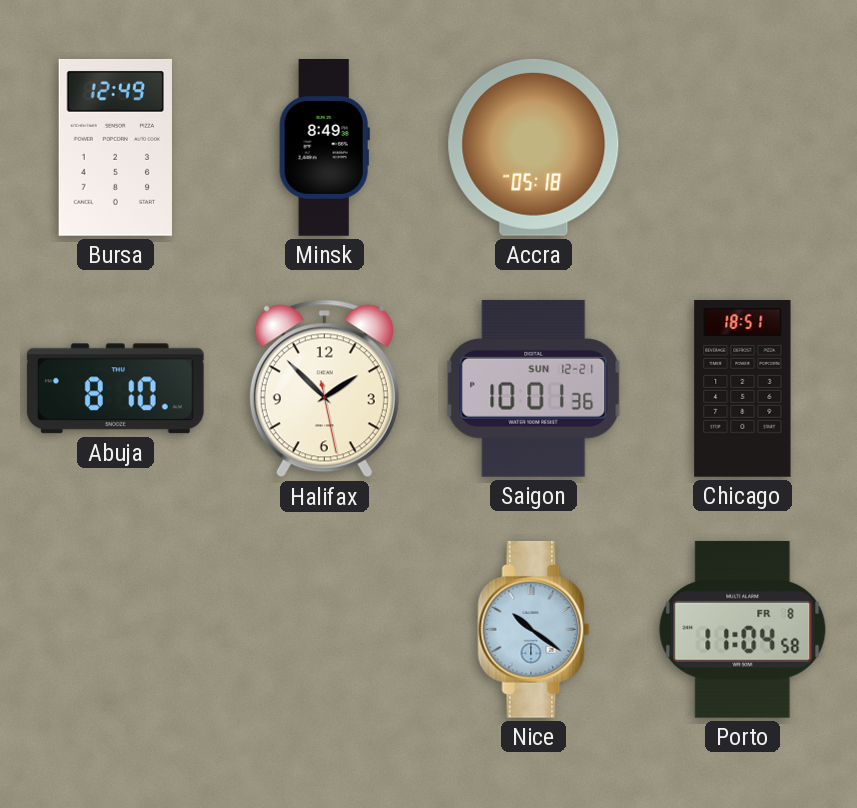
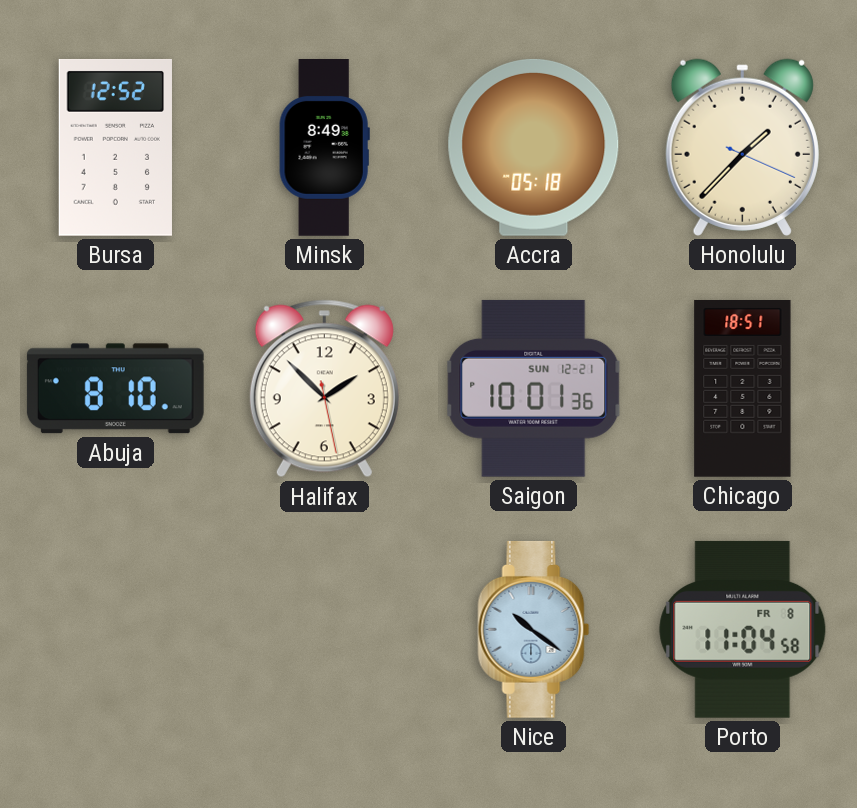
Bursa: 12:49 -> 12:52
Honolulu: none -> 1:37
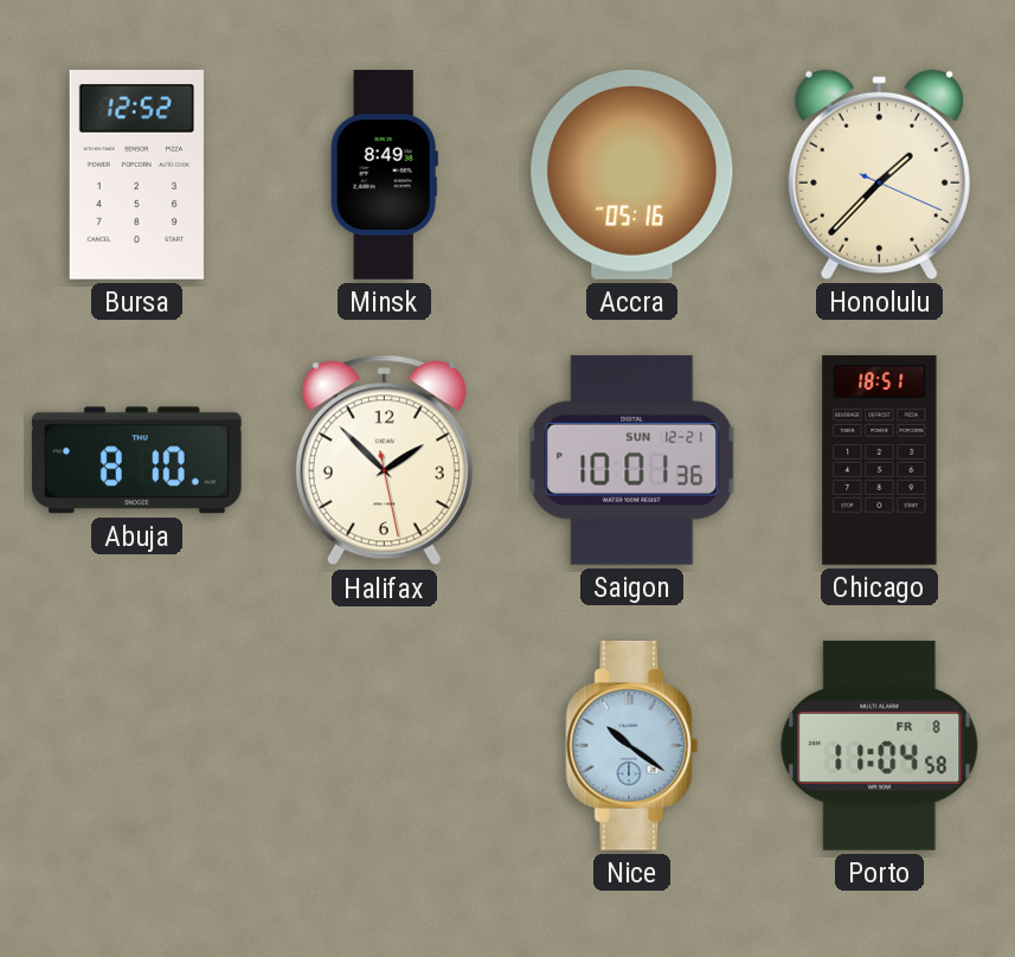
Accra: 05:18 -> 05:16
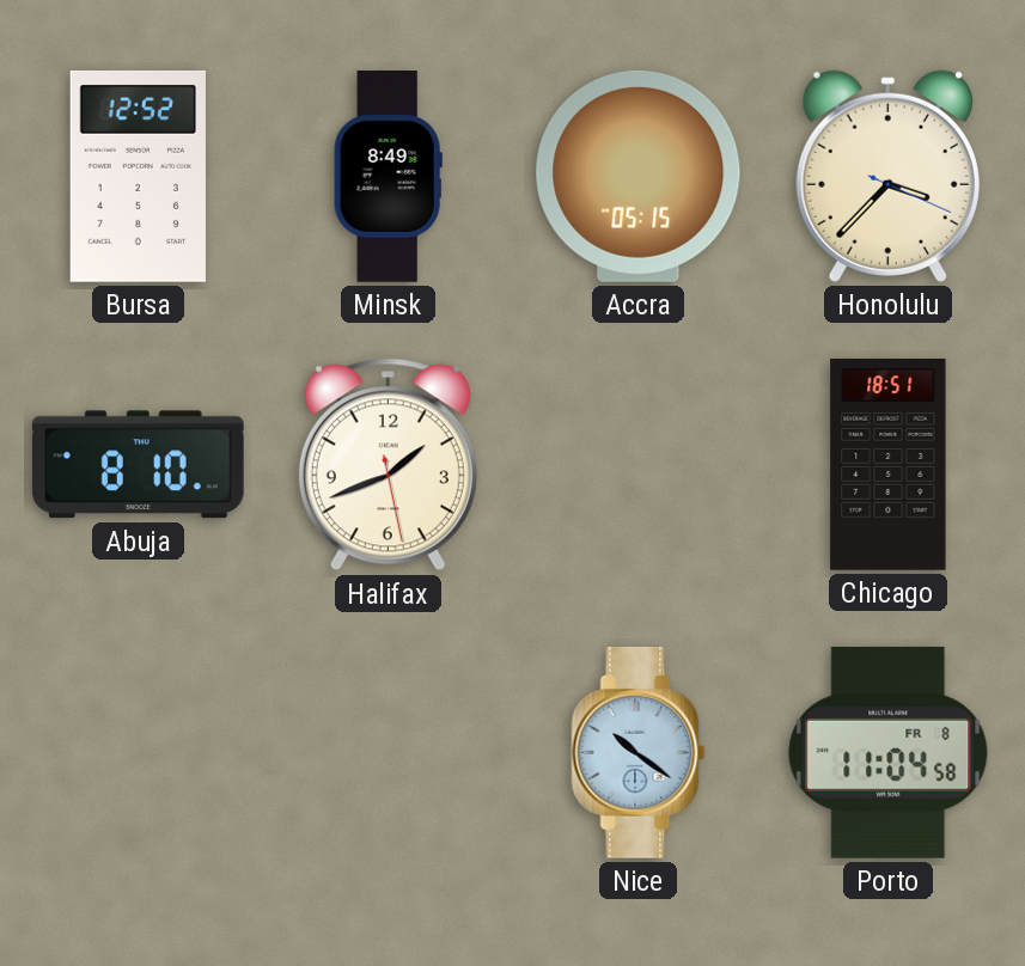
Accra: 05:16 -> 05:15
Honolulu: 1:37 -> 3:37
Halifax: 1:52 -> 1:41
Saigon: 10:01 -> none
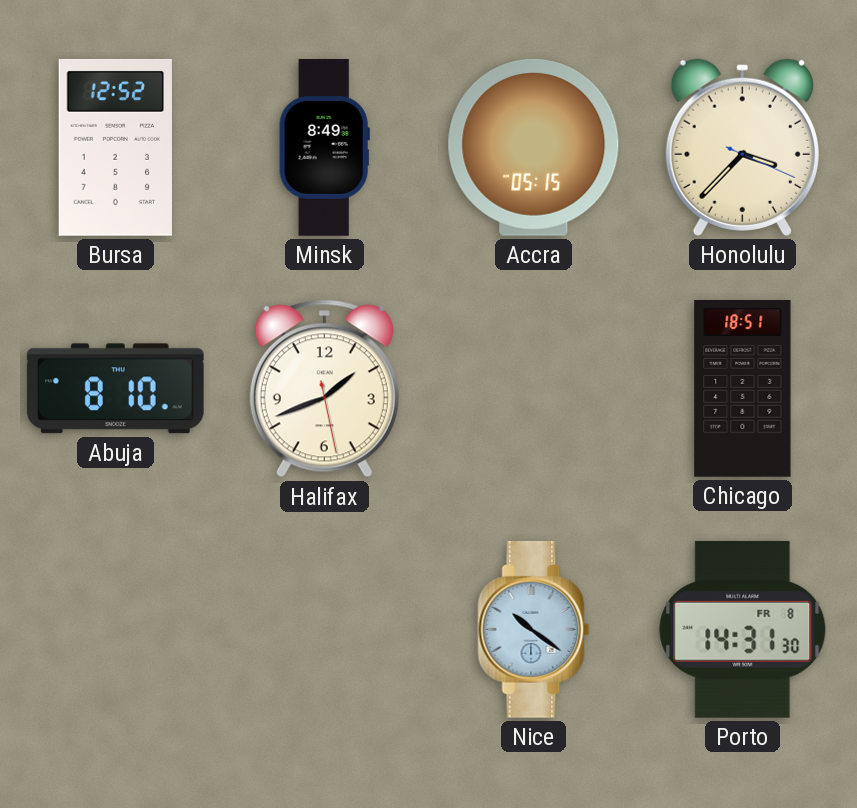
Porto: 11:04 -> 14:31
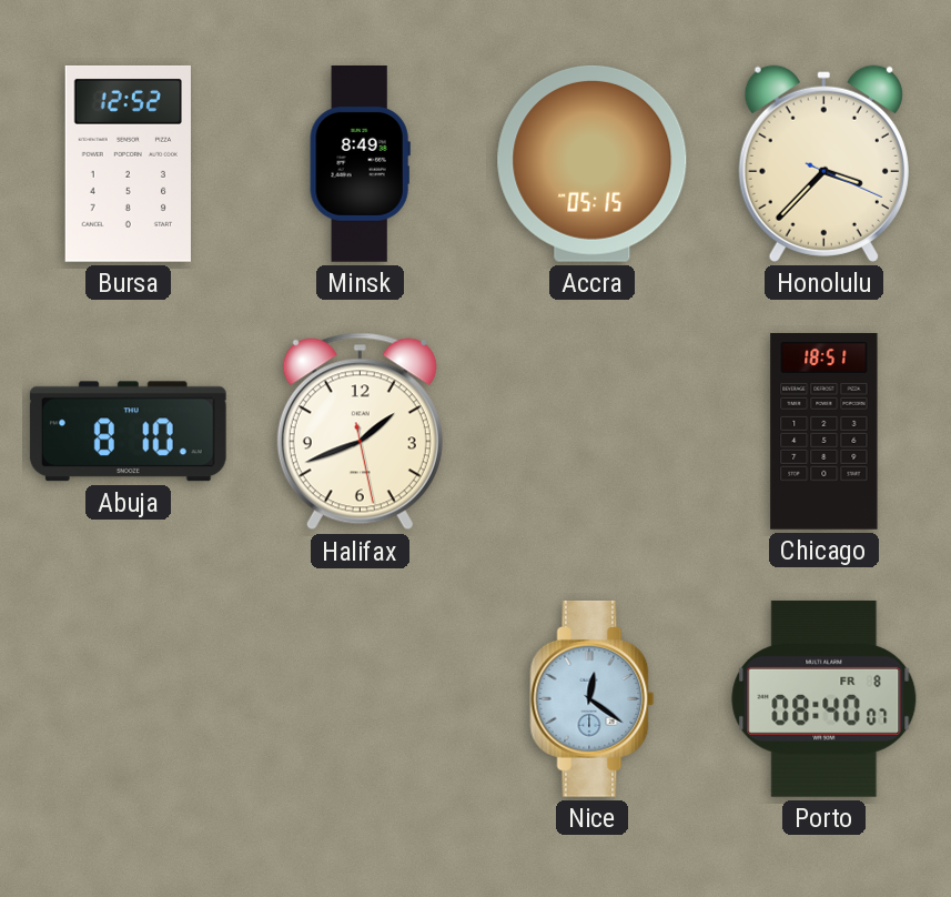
Nice: 10:21 -> 12:21
Porto: 14:31 -> 08:40
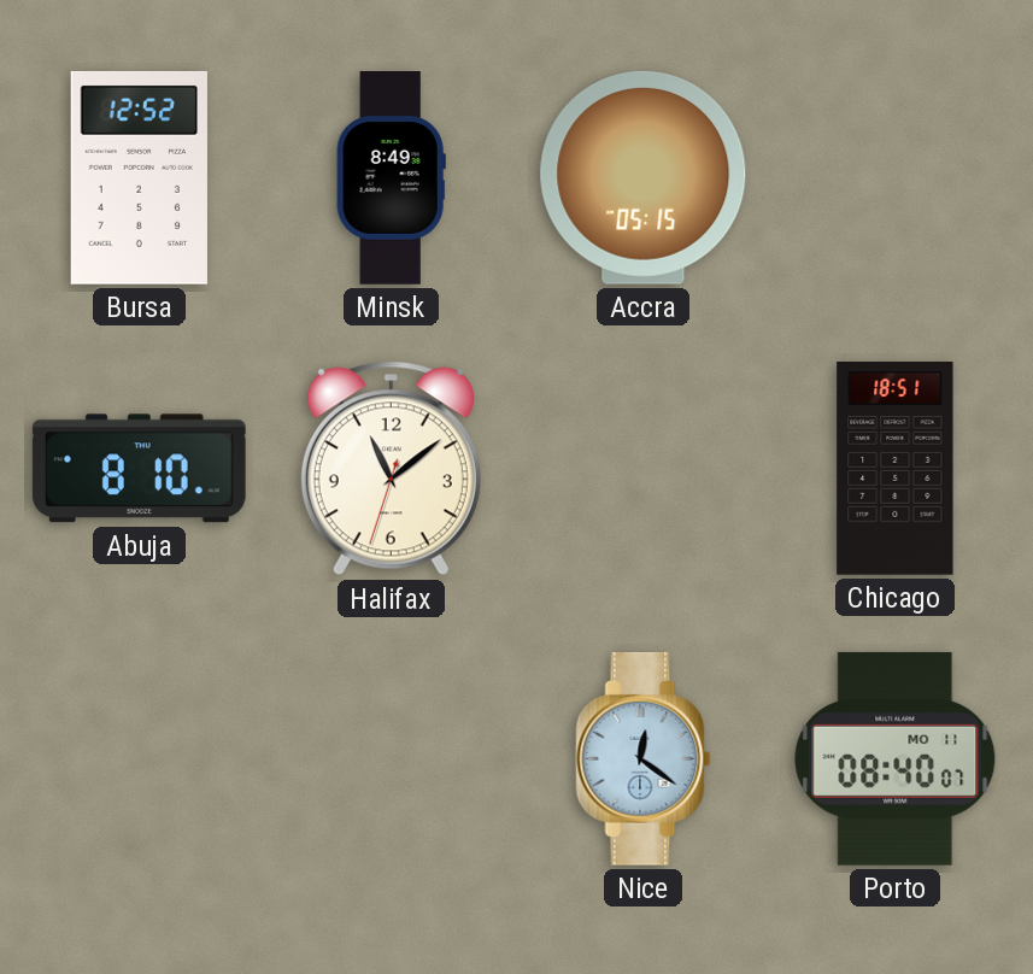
Honolulu: 3:37 -> none
Halifax: 1:41 -> 11:08
Porto date: FR 8 -> MO 11
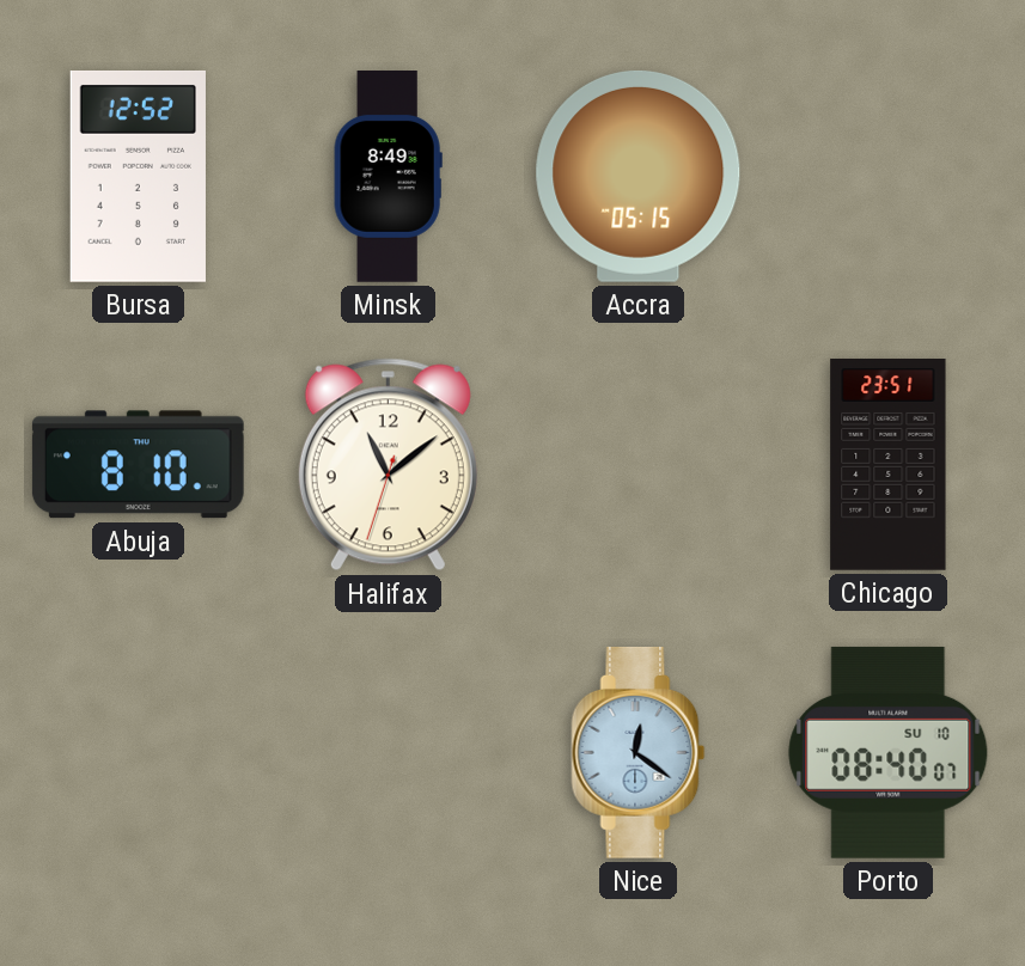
Chicago: 18:51 -> 23:51
Porto date: MO 11 -> SU 10
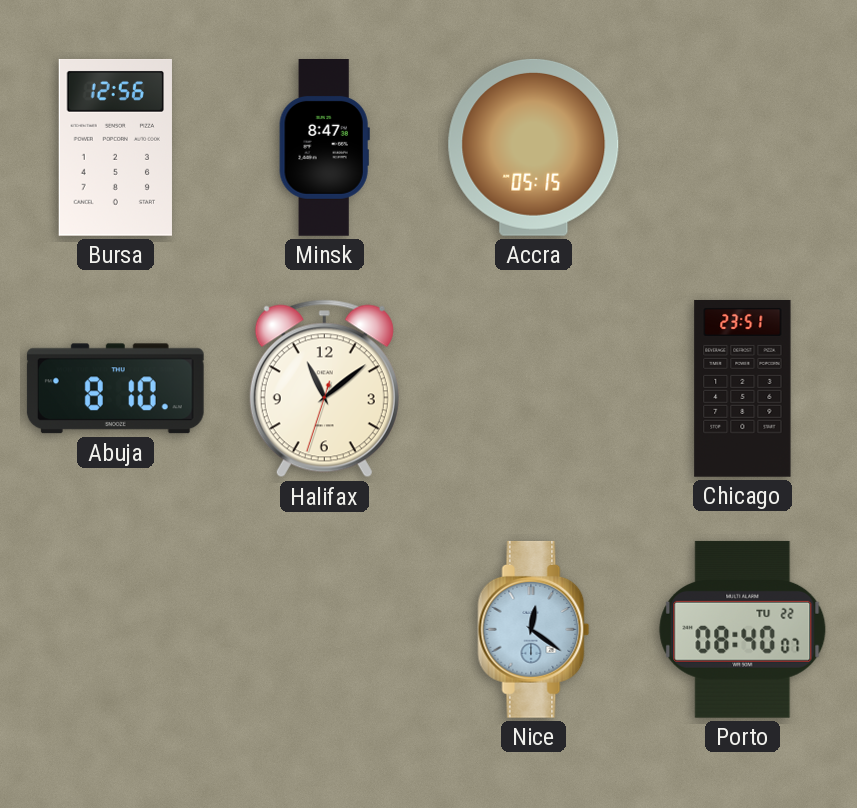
Bursa: 12:52 -> 12:56
Minsk: 8:49 -> 8:47
Porto date: SU 10 -> TU 22
